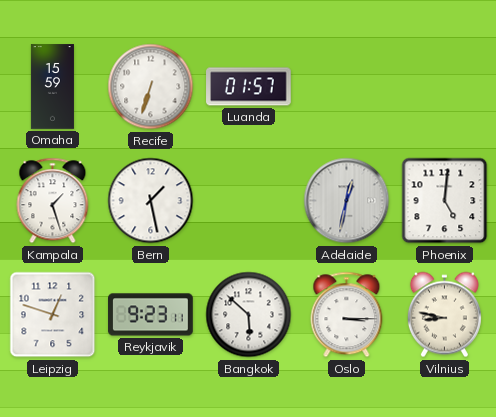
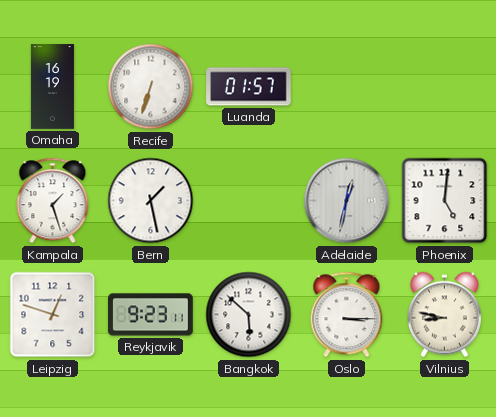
Omaha: 15:59 -> 16:19
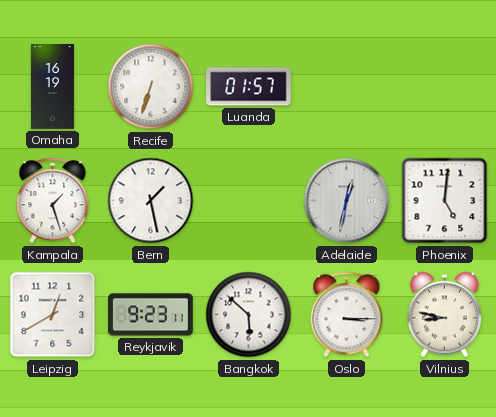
Leipzig: 12:48 -> 12:40
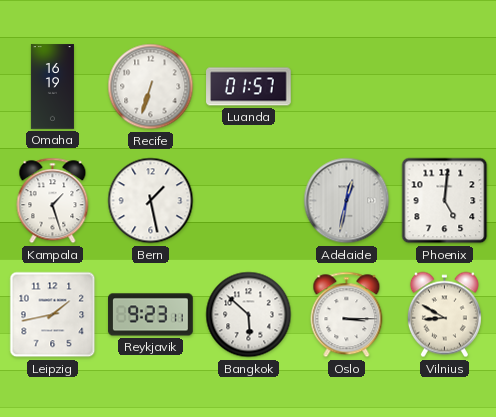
Leipzig: 12:40 -> 1:43
Vilnius: 8:47 -> 8:50
